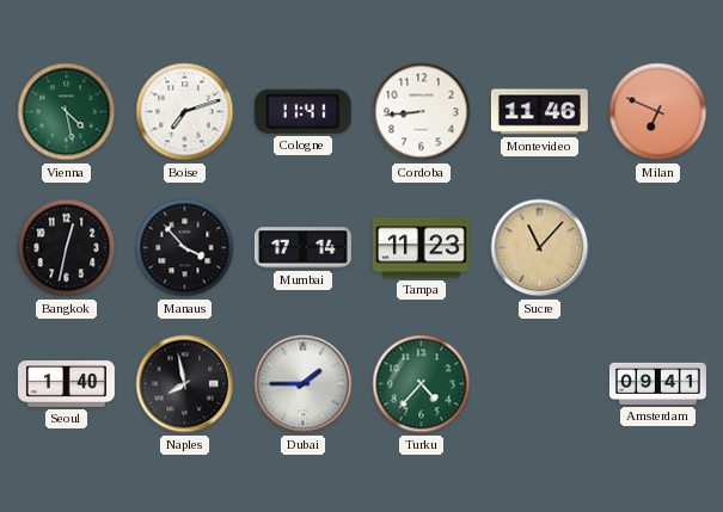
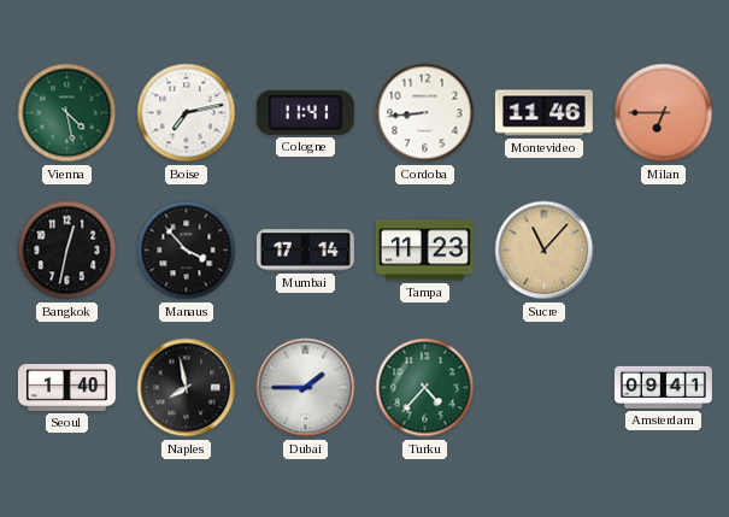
Boise: 7:12 -> 7:13
Milan: 6:49 -> 6:45
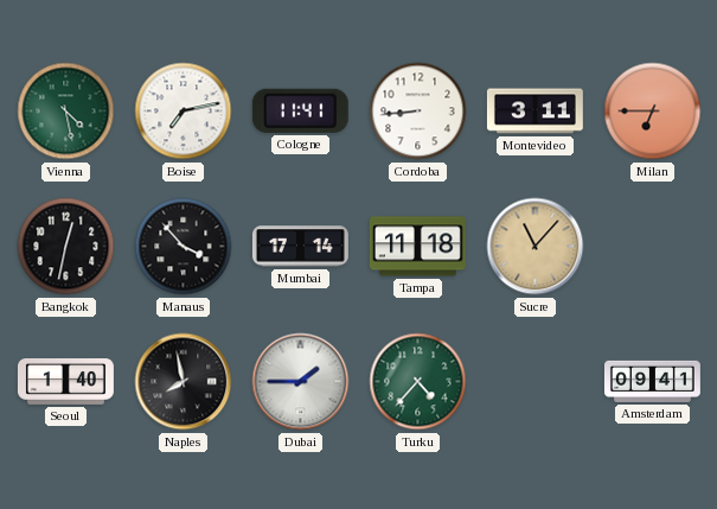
Montevideo: 11:46 -> 3:11
Tampa: 11:23 -> 11:18
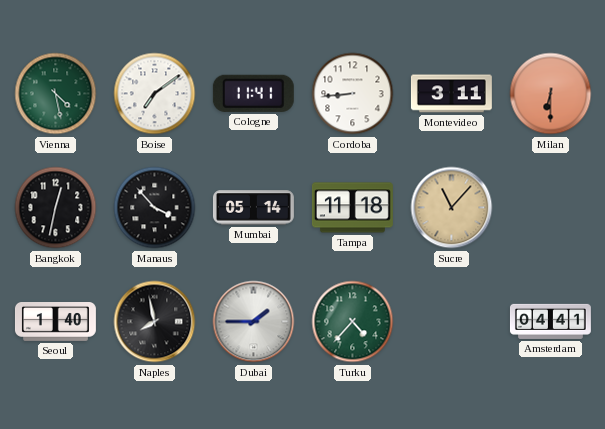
Boise: 7:13 -> 7:09
Milan: 6:45 -> 6:30
Mumbai: 17:14 -> 05:14
Amsterdam: 09:41 -> 04:41
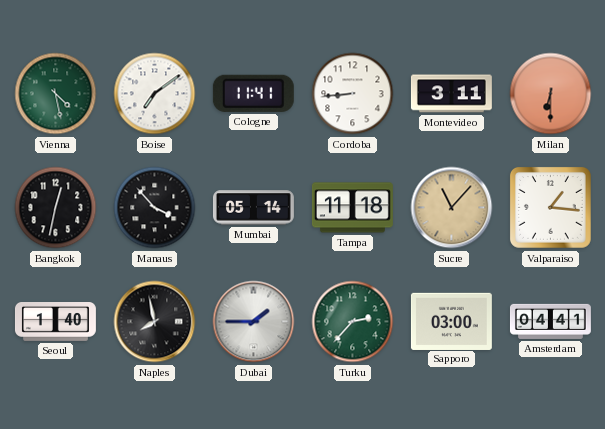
Valparaiso: none -> 1:16
Turku: 4:37 -> 2:37
Sapporo: none -> 03:00
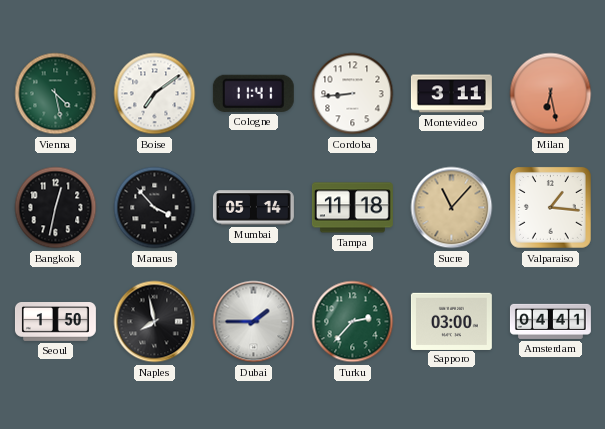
Milan: 6:30 -> 6:28
Seoul: 1:40 -> 1:50
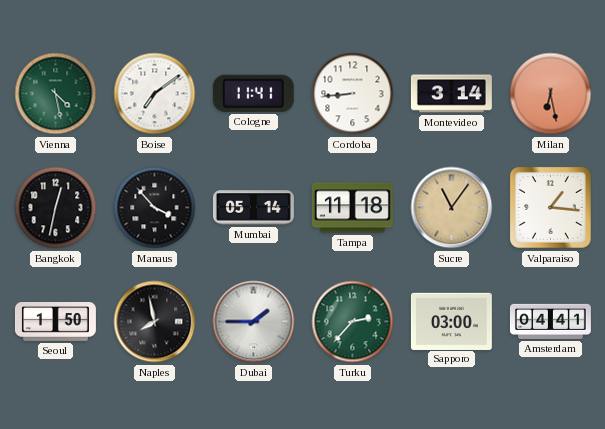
Montevideo: 3:11 -> 3:14
Sucre: 11:07 -> 11:06
